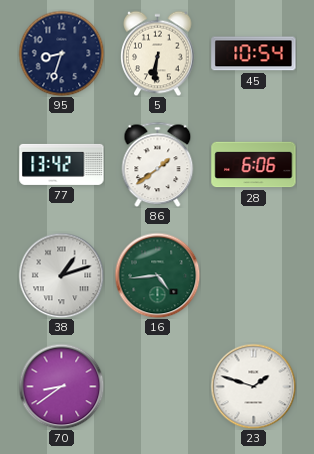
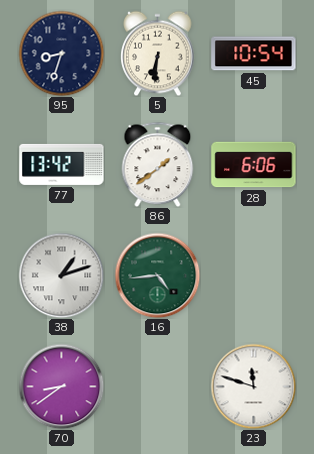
23: 1:48 -> 11:48
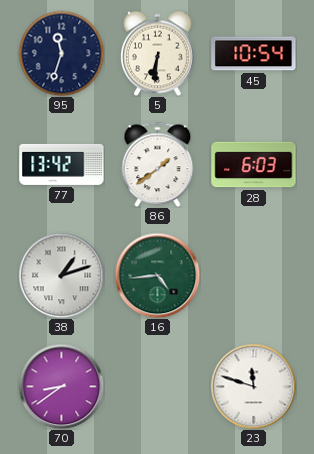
95: 8:33 -> 11:33
28: 6:06 -> 6:03
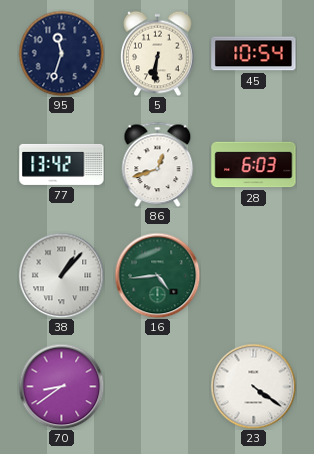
86: 1:39 -> 12:42
38: 1:12 -> 1:07
23: 11:48 -> 4:21
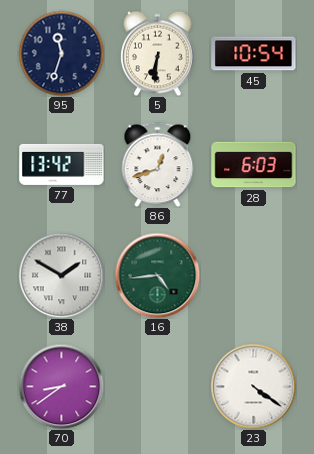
38: 1:07 -> 1:50
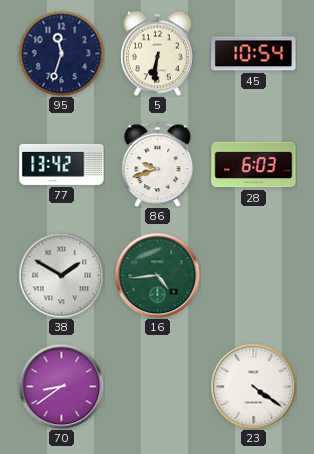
86: 12:42 -> 9:42
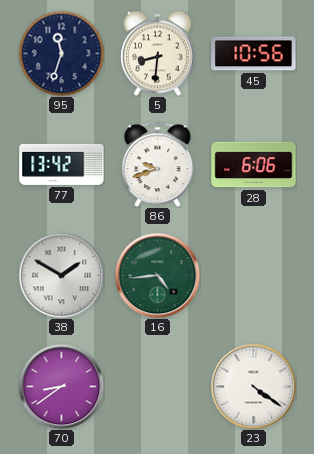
5: 6:31 -> 8:31
45: 10:54 -> 10:56
28: 6:03 -> 6:06
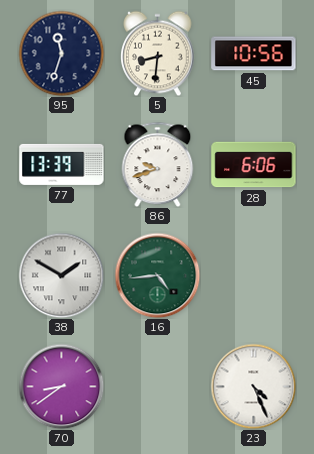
77: 13:42 -> 13:39
23: 4:21 -> 4:26
